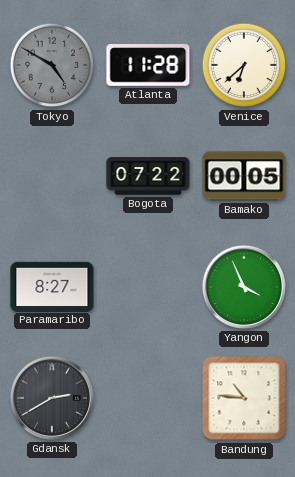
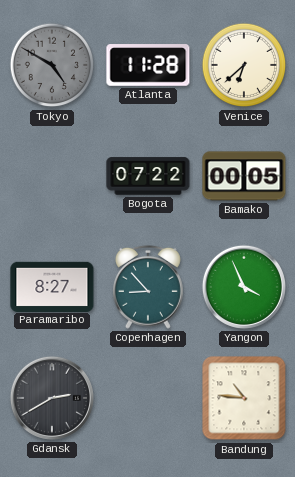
Copenhagen: none -> 8:53
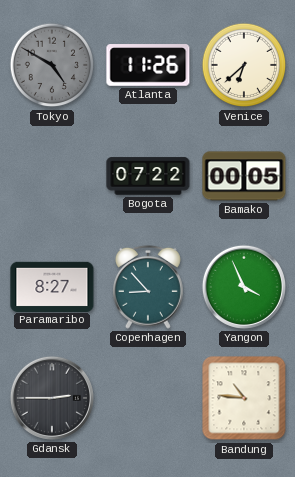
Atlanta: 11:28 -> 11:26
Gdansk: 2:40 -> 2:45
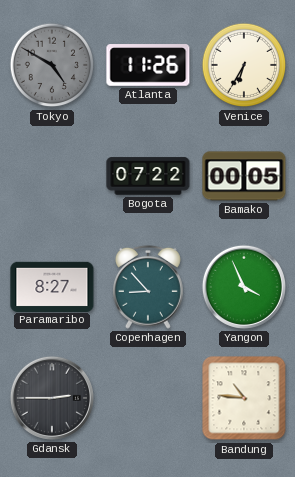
Venice: 6:38 -> 6:35
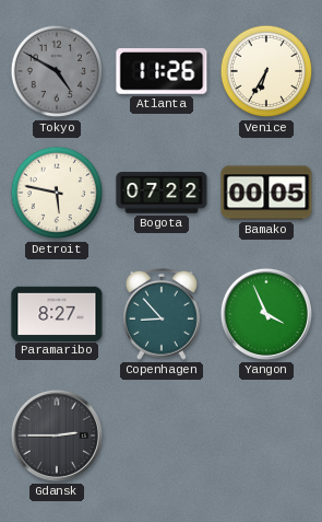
Detroit: none -> 5:47
Bandung: 10:46 -> none
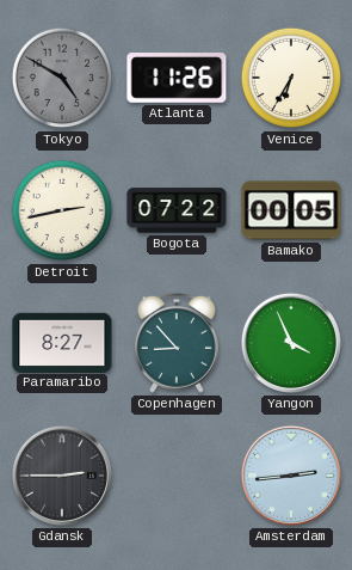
Detroit: 5:47 -> 2:43
Amsterdam: none -> 2:44
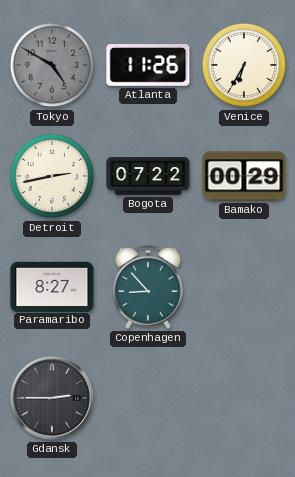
Bamako: 00:05 -> 00:29
Yangon: 3:56 -> none
Amsterdam: 2:44 -> none
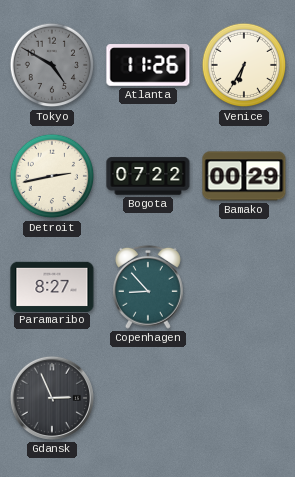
Gdansk: 2:45 -> 2:56
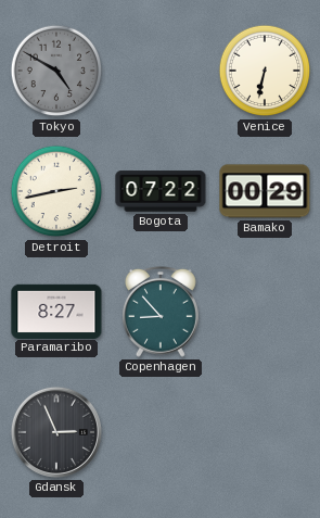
Atlanta: 11:26 -> none
Venice: 6:35 -> 6:32
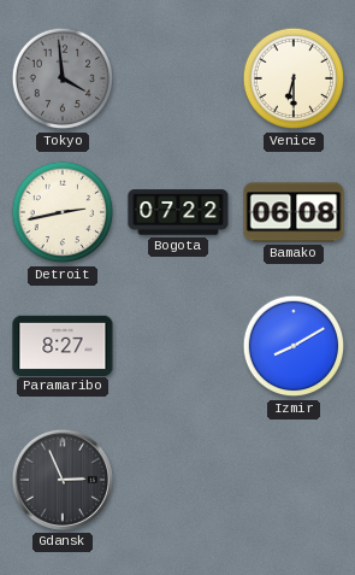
Tokyo: 4:50 -> 3:59
Venice: 6:32 -> 6:30
Bamako: 00:29 -> 06:08
Copenhagen: 8:53 -> none
Izmir: none -> 8:10
